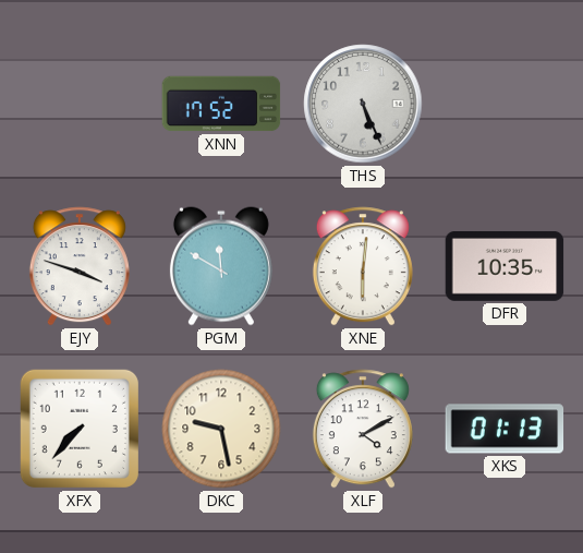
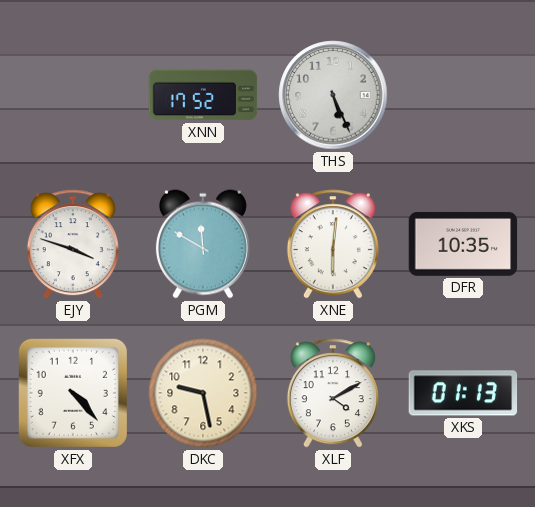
XFX: 7:37 -> 4:23
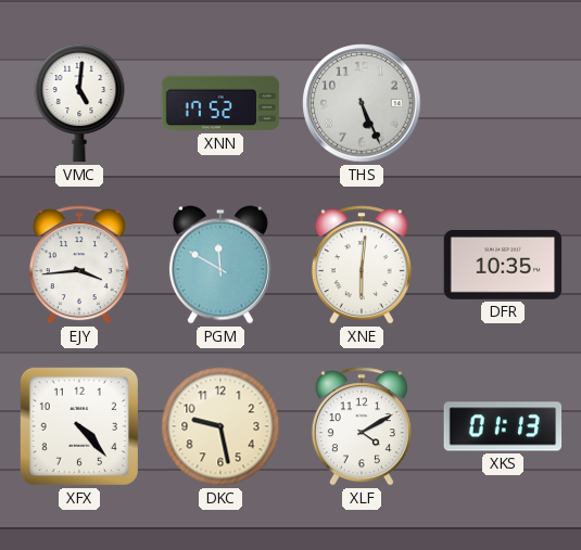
VMC: none -> 5:01
EJY: 3:48 -> 3:44
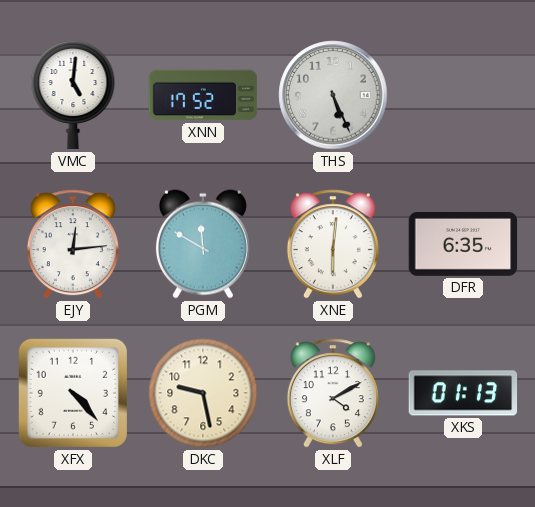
EJY: 3:44 -> 12:14
DFR: 10:35 -> 6:35
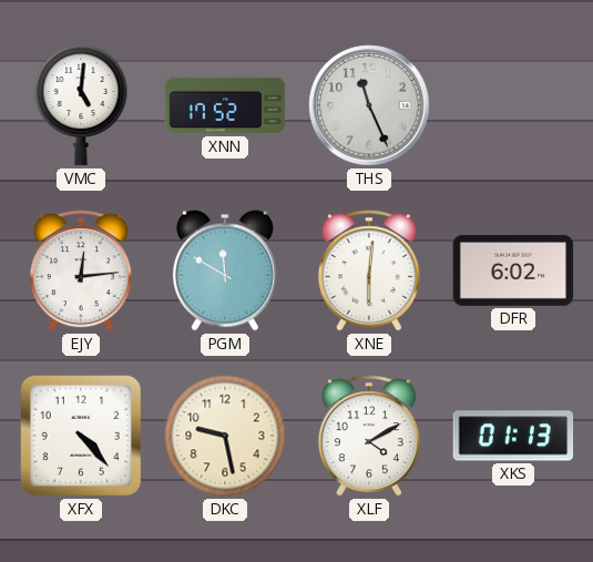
THS: 5:26 -> 11:26
DFR: 6:35 -> 6:02
